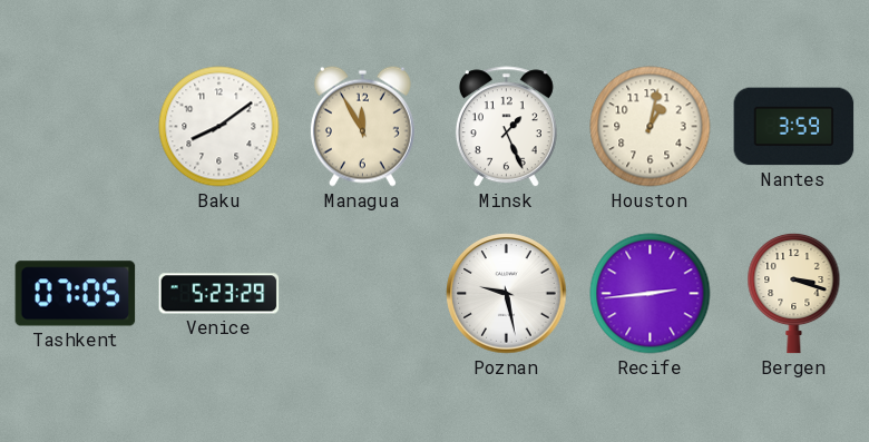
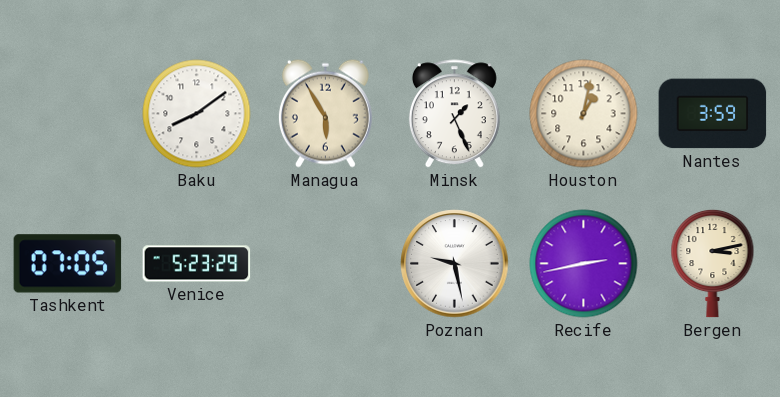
Managua: 11:55 -> 5:55
Recife: 2:44 -> 2:43
Bergen: 3:18 -> 3:13
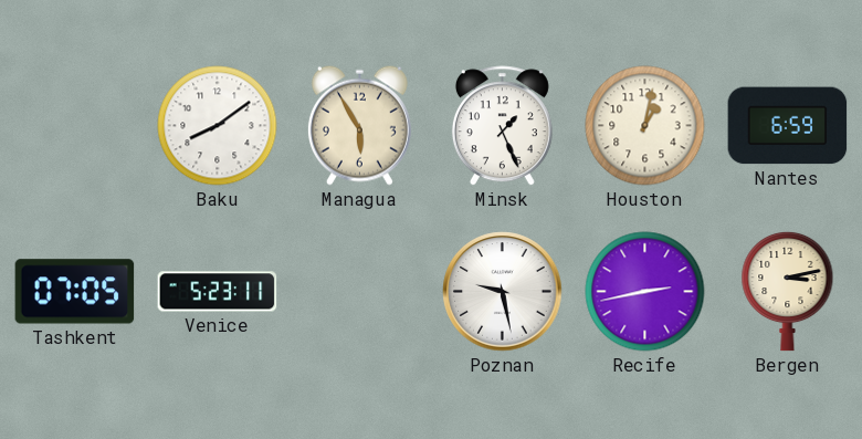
Nantes: 3:59 -> 6:59
Venice: 5:23:29 -> 5:23:11
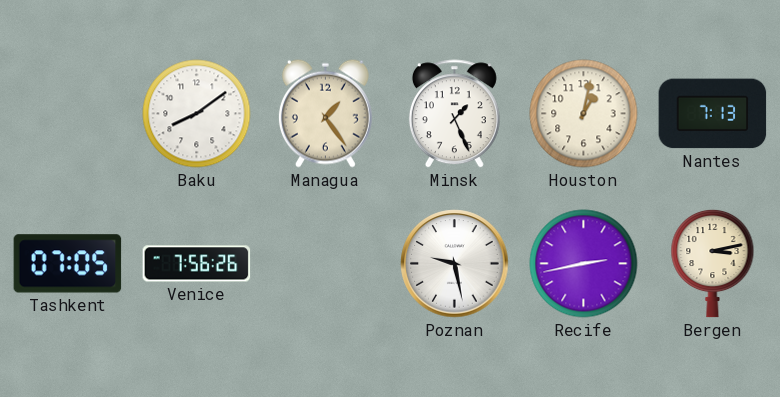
Managua: 5:55 -> 1:24
Nantes: 6:59 -> 7:13
Venice: 5:23 -> 7:56
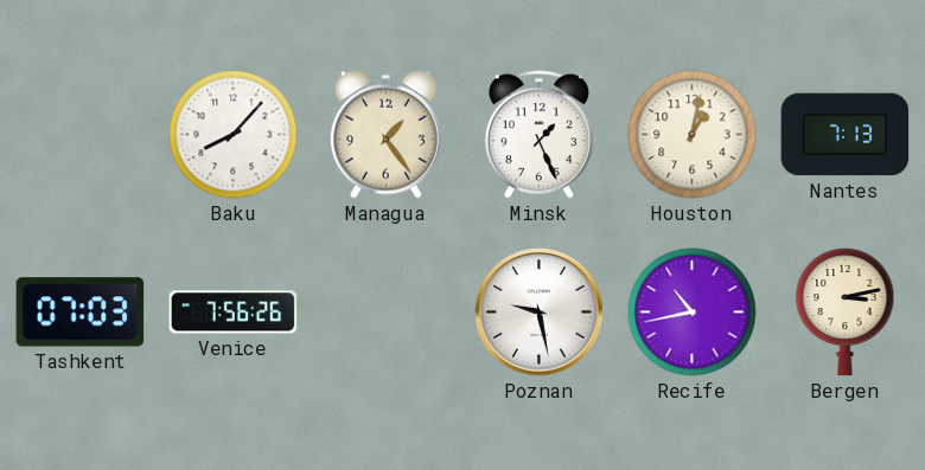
Baku: 8:09 -> 8:07
Tashkent: 07:05 -> 07:03
Recife: 2:43 -> 10:43
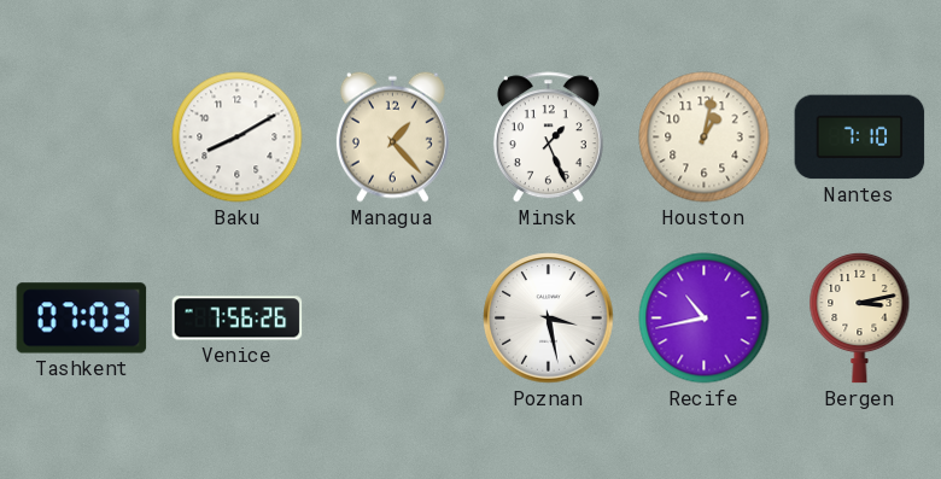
Baku: 8:07 -> 8:10
Managua: 1:24 -> 1:23
Nantes: 7:13 -> 7:10
Poznan: 9:28 -> 3:28
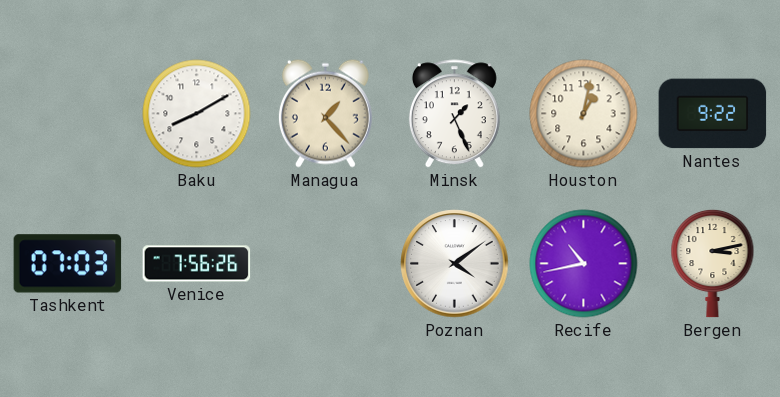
Nantes: 7:10 -> 9:22
Poznan: 3:28 -> 4:09
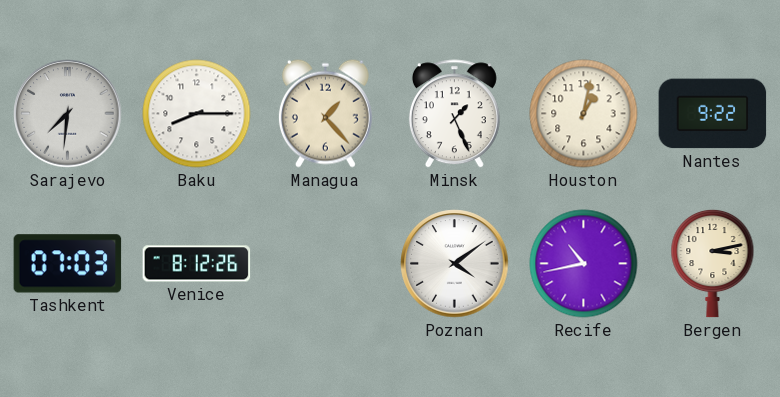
Sarajevo: none -> 7:31
Baku: 8:10 -> 8:15
Venice: 7:56 -> 8:12
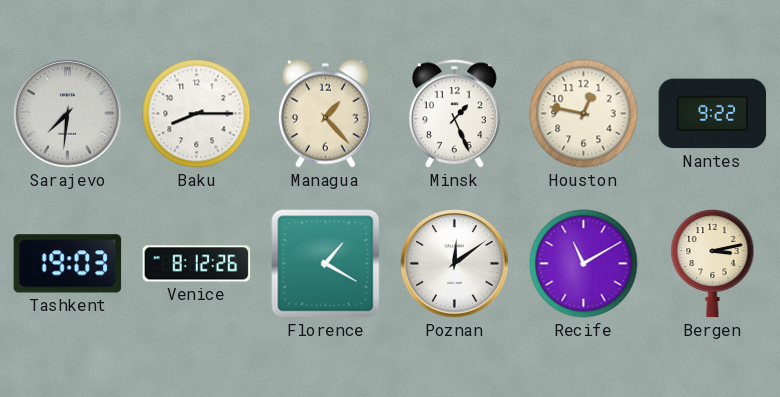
Houston: 1:02 -> 12:47
Tashkent: 07:03 -> 19:03
Florence: none -> 1:20
Poznan: 4:09 -> 12:09
Recife: 10:43 -> 11:10
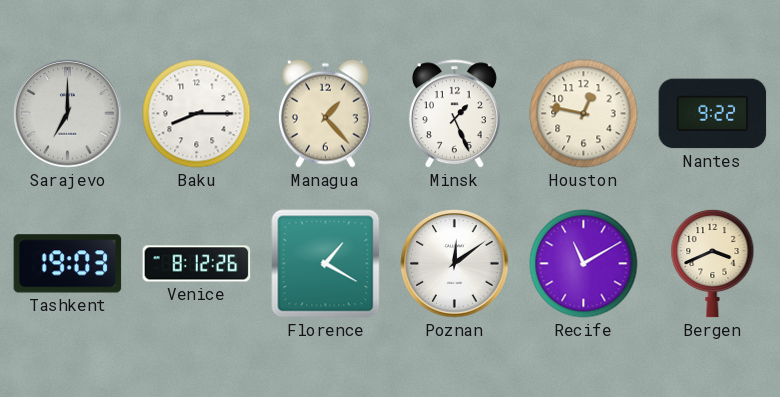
Sarajevo: 7:31 -> 7:00
Bergen: 3:13 -> 3:41
